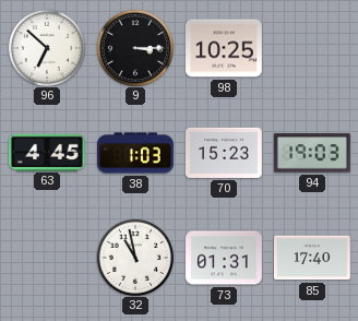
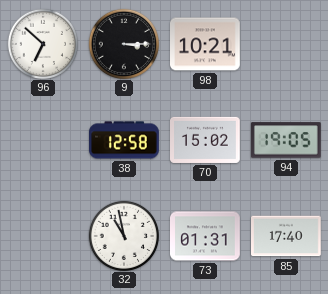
98: 10:25 -> 10:21
63: 4:45 -> none
38: 1:03 -> 12:58
70: 15:23 -> 15:02
94: 19:03 -> 19:05
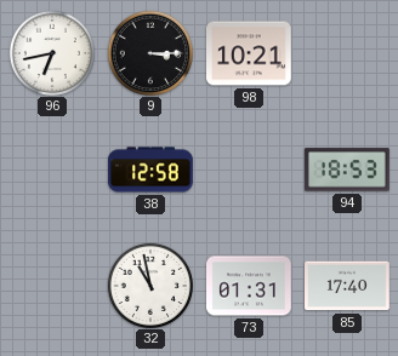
96: 6:52 -> 6:43
70: 15:02 -> none
94: 19:05 -> 18:53
